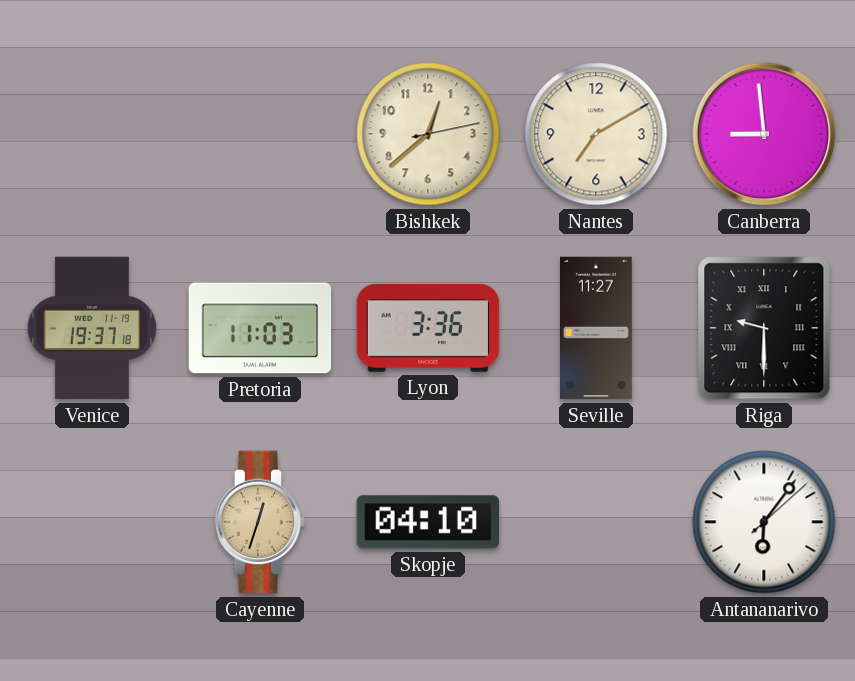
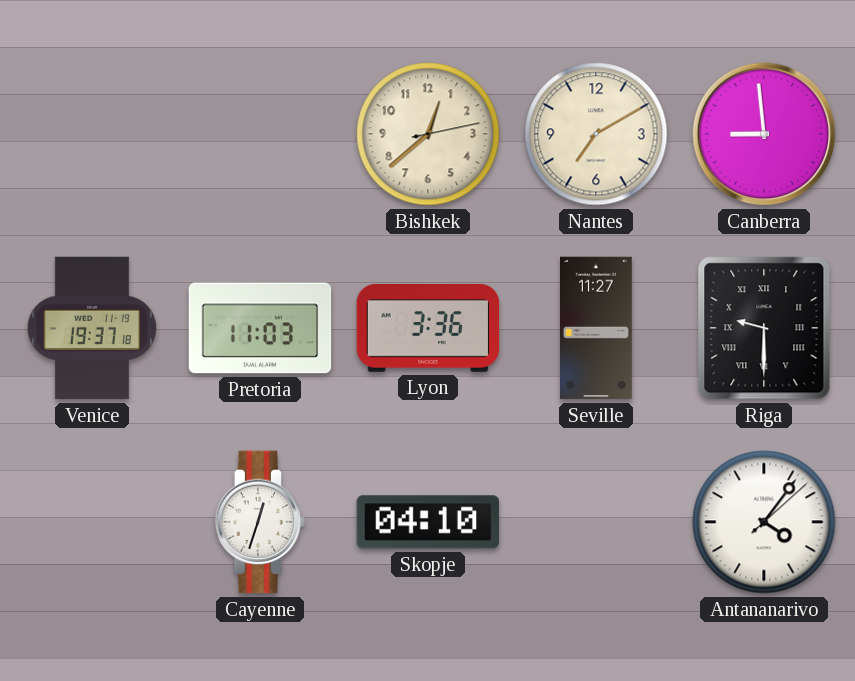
Cayenne dial: champagne -> white
Antananarivo: 6:06 -> 4:06
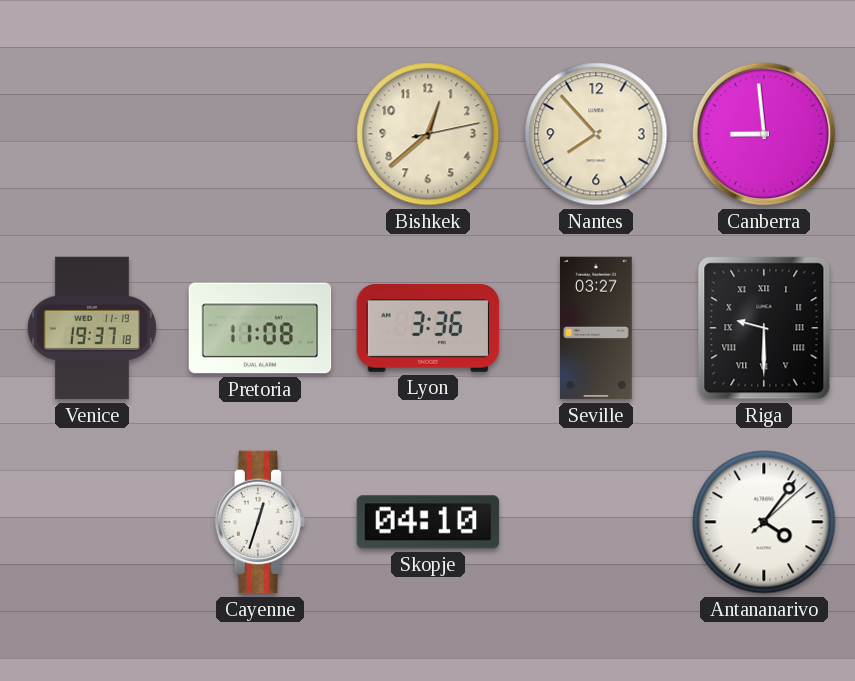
Nantes: 7:10 -> 7:53
Pretoria: 11:03 -> 11:08
Seville: 11:27 -> 03:27
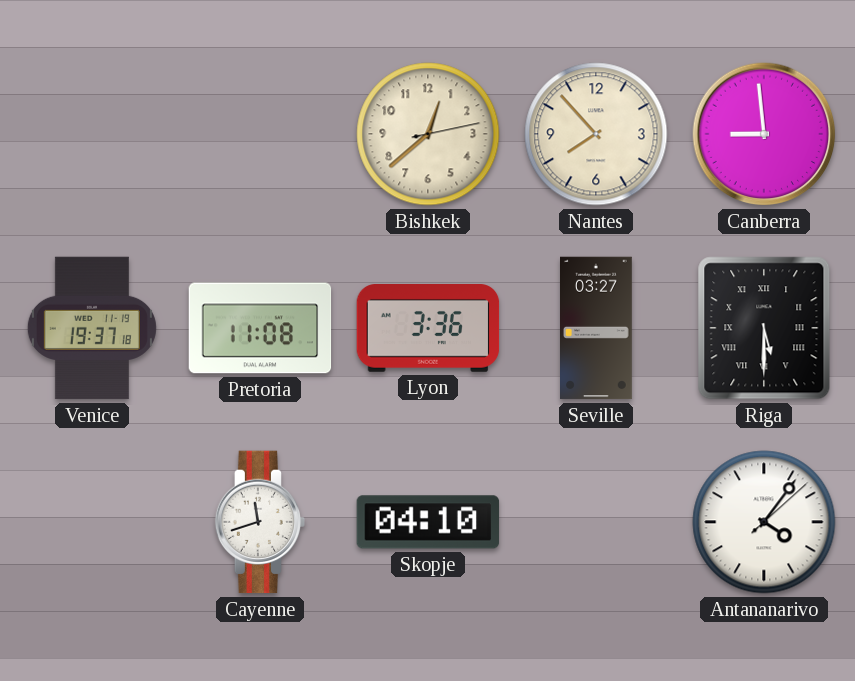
Riga: 9:30 -> 5:30
Cayenne: 12:33 -> 11:42
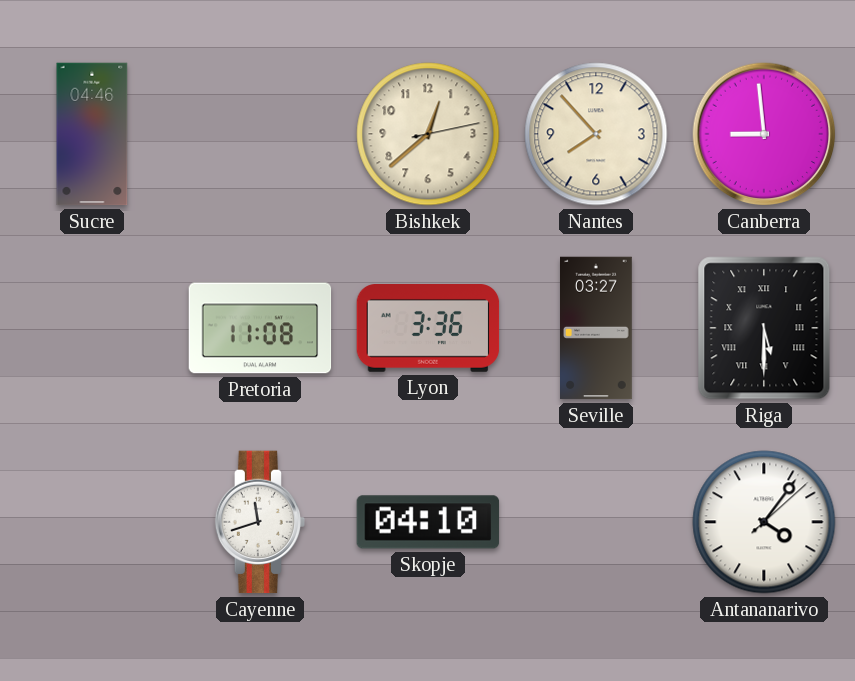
Sucre: none -> 04:46
Venice: 19:37 -> none
